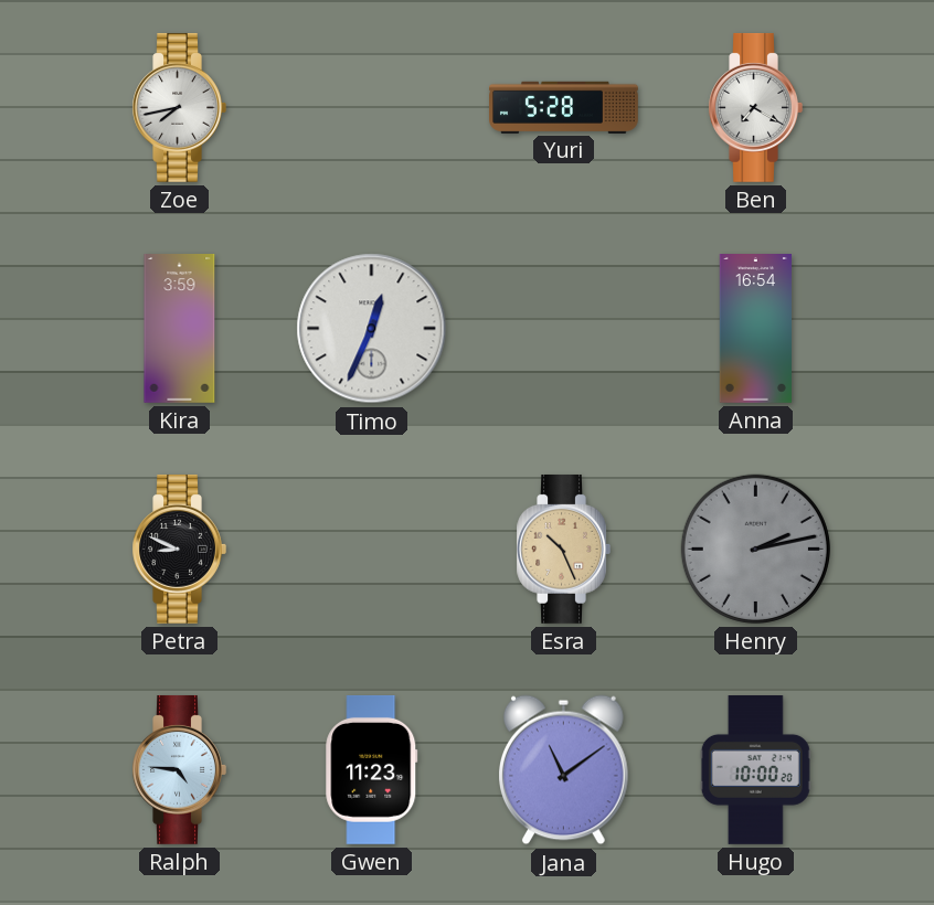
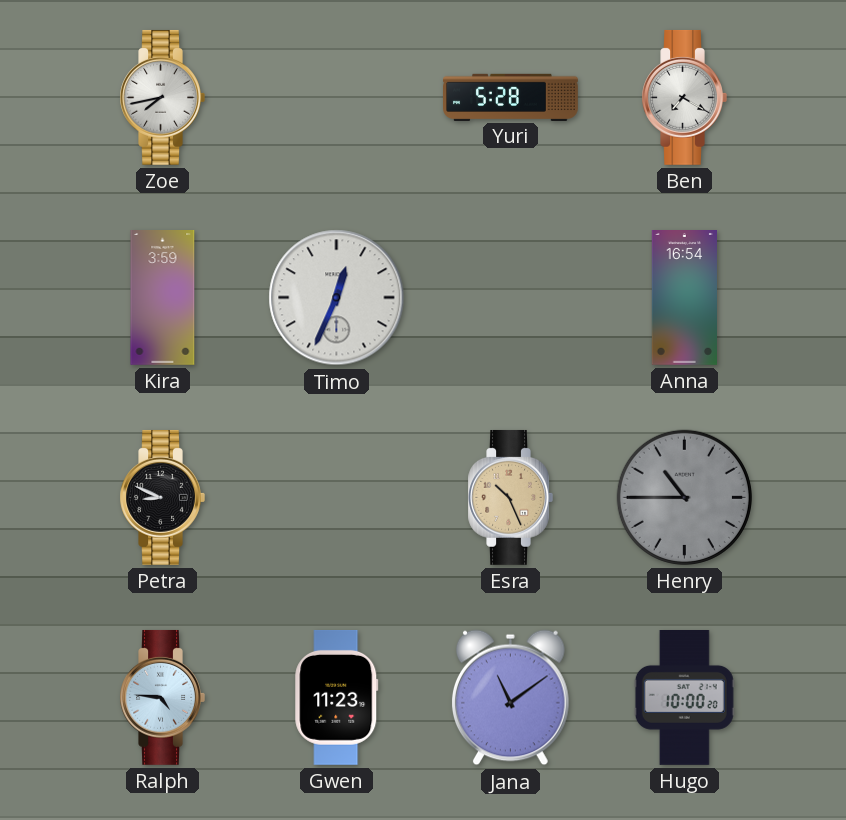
Henry: 2:13 -> 10:45
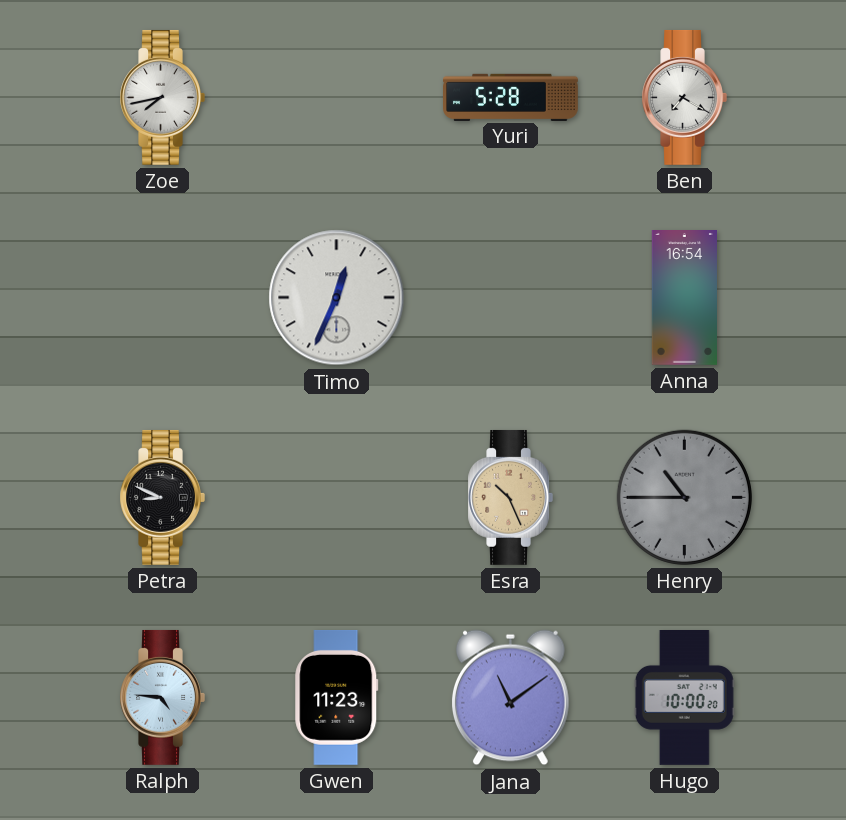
Kira: 3:59 -> none
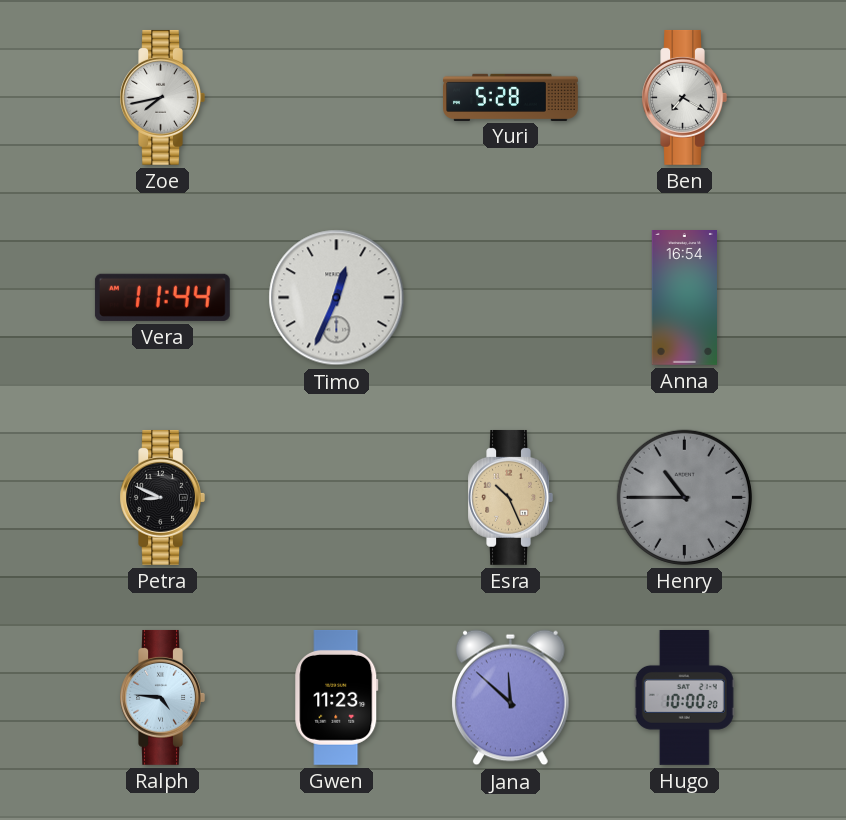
Vera: none -> 11:44
Jana: 11:09 -> 11:52
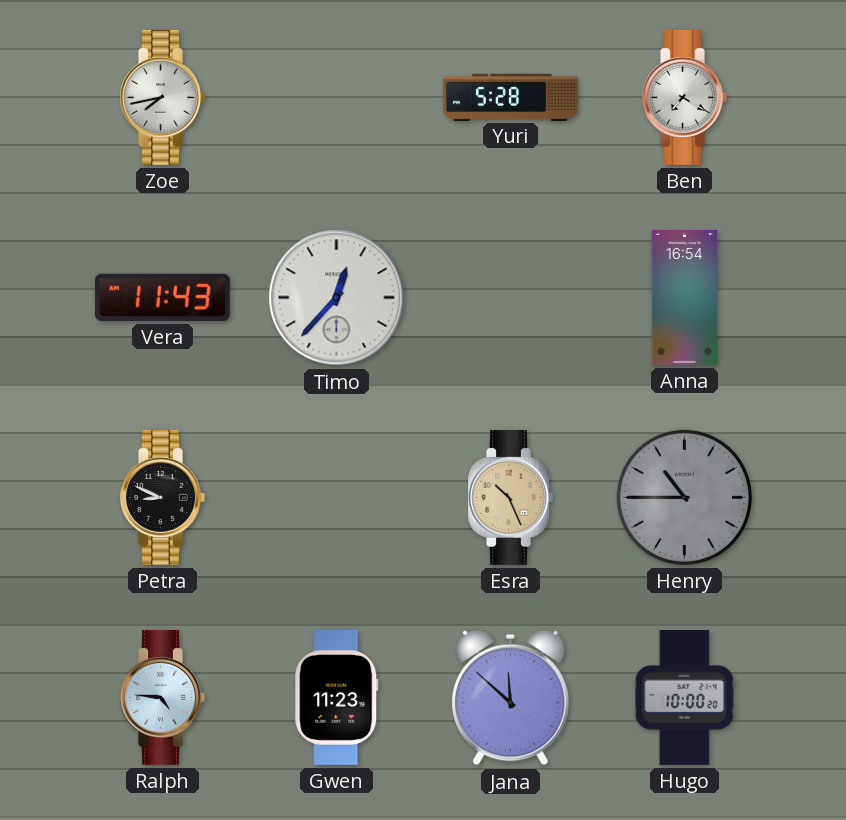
Vera: 11:44 -> 11:43
Timo: 12:34 -> 12:37
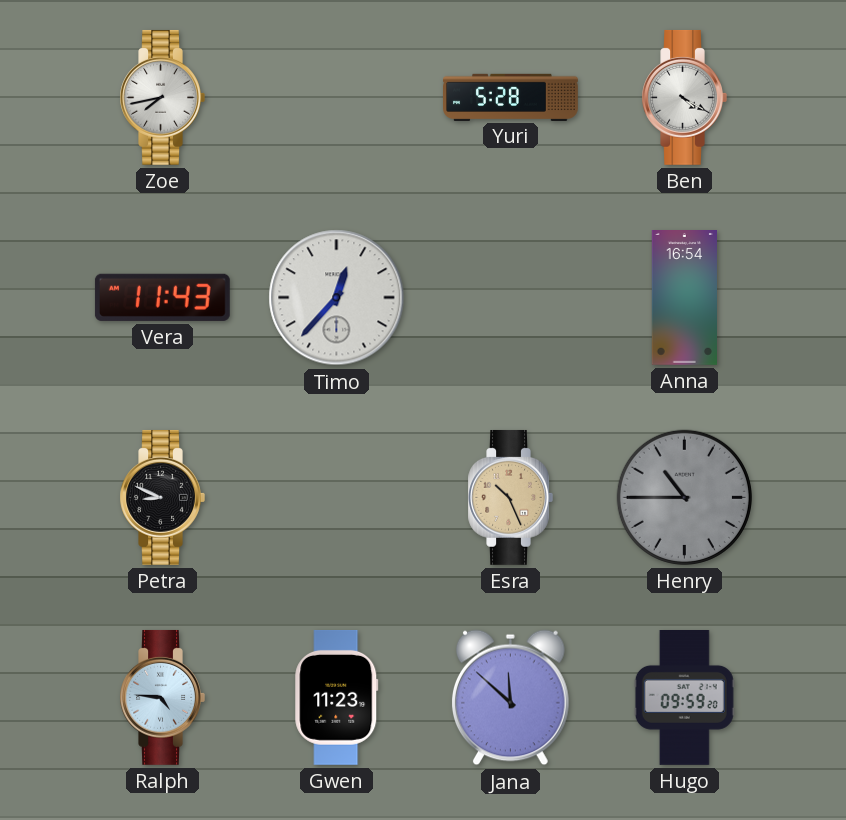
Ben: 7:20 -> 4:20
Hugo: 10:00 -> 09:59
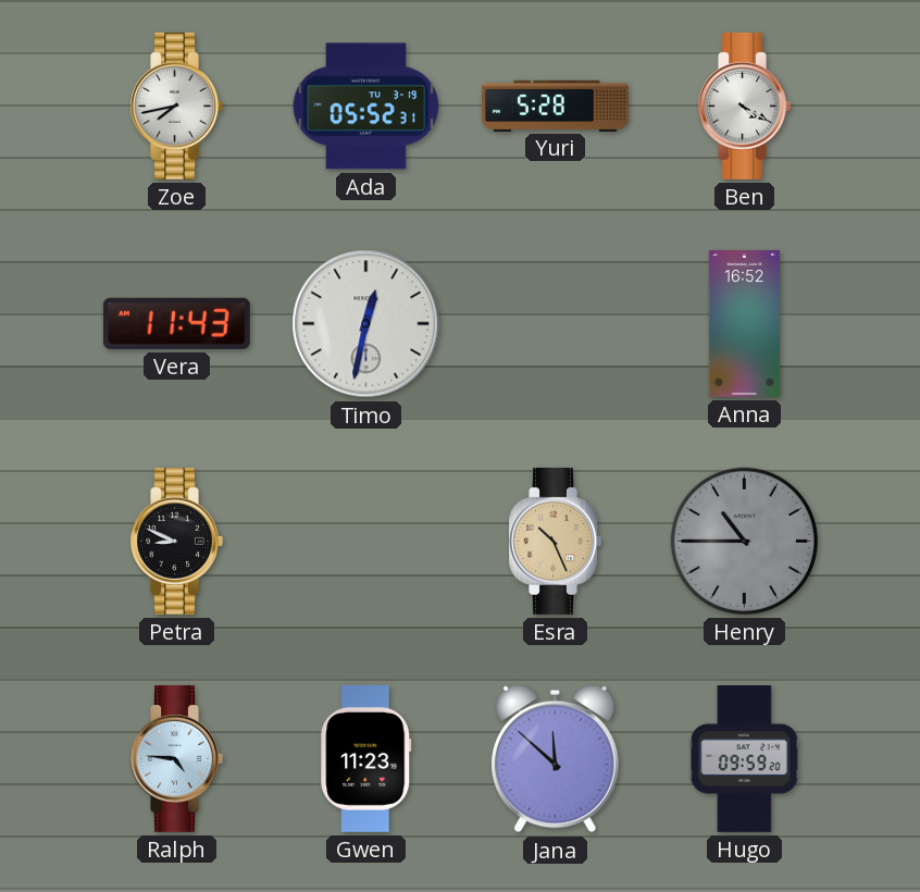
Ada: none -> 05:52
Timo: 12:37 -> 12:32
Anna: 16:54 -> 16:52
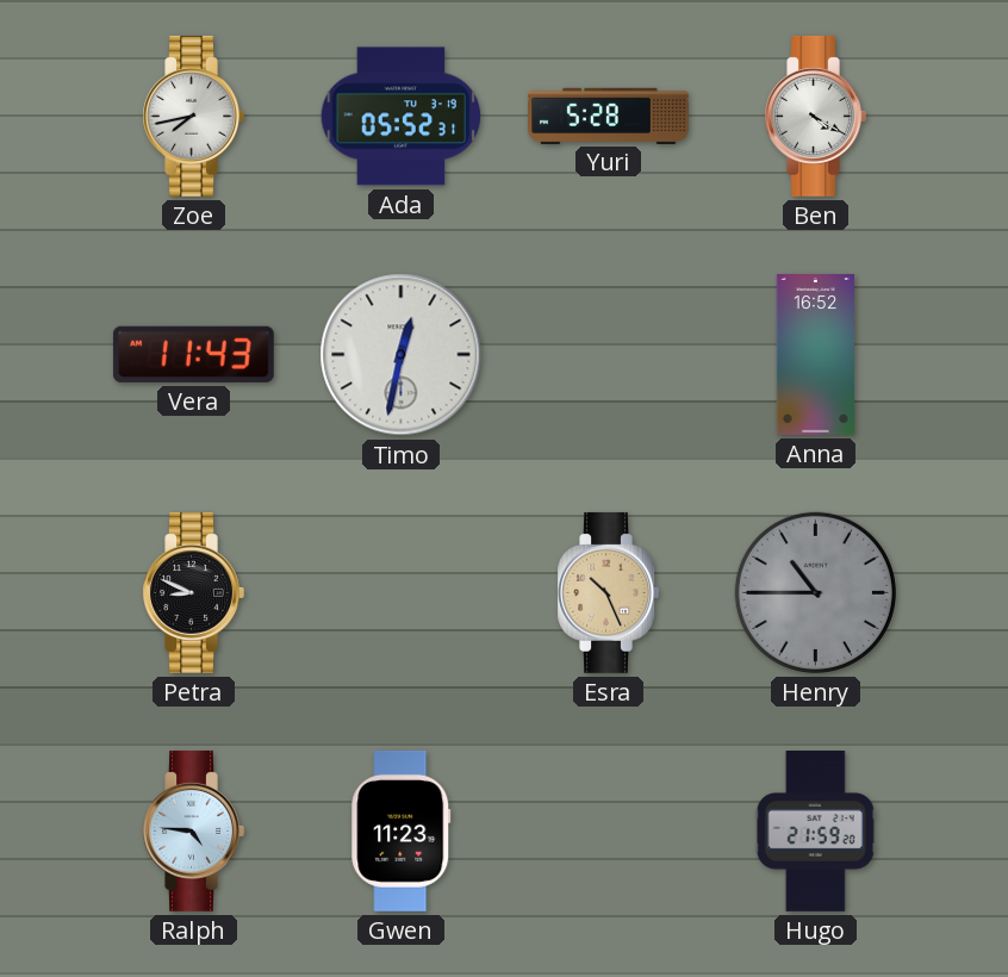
Jana: 11:52 -> none
Hugo: 09:59 -> 21:59
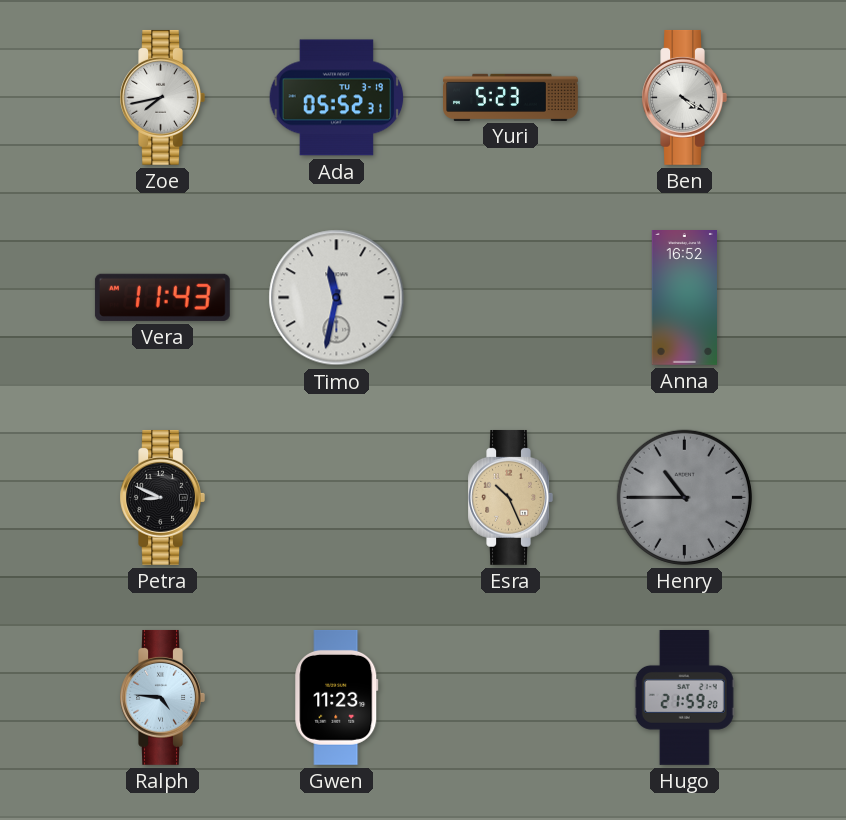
Yuri: 5:28 -> 5:23
Timo: 12:32 -> 11:32
